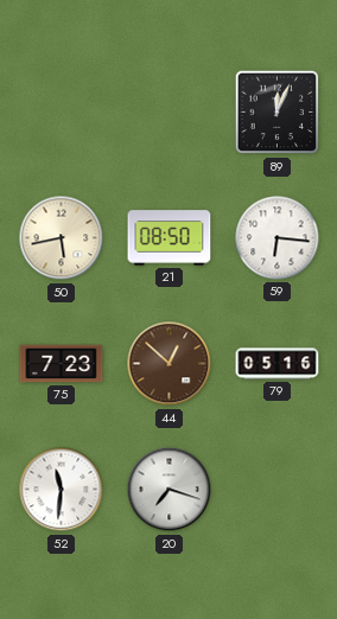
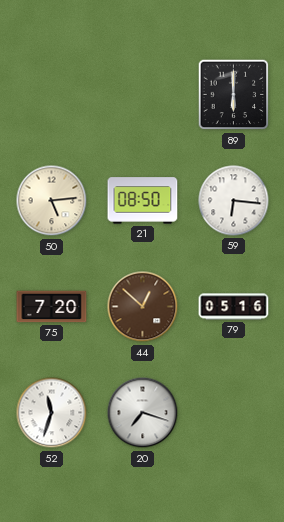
89: 12:04 -> 6:00
50: 5:43 -> 5:14
75: 7:23 -> 7:20
52: 11:31 -> 11:33
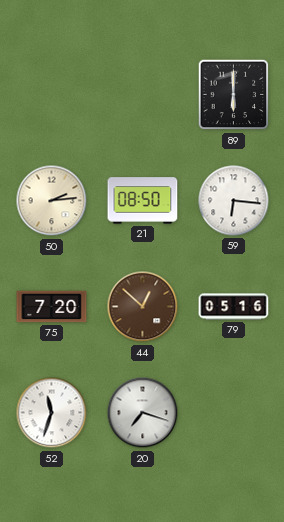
50: 5:14 -> 2:14
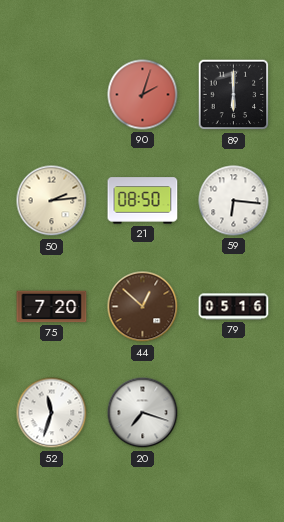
90: none -> 2:03
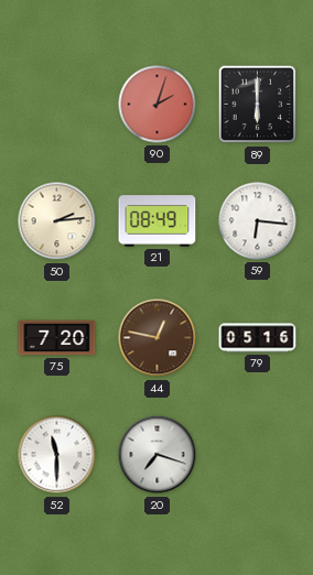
21: 08:50 -> 08:49
44: 12:52 -> 12:47
52: 11:33 -> 11:30
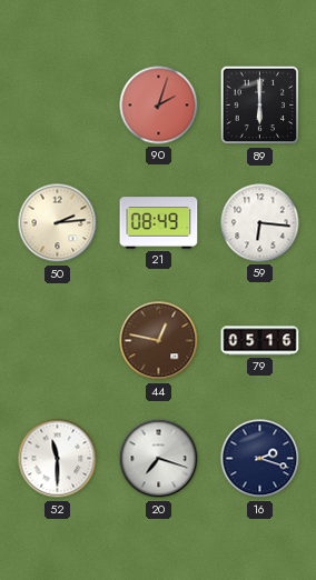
75: 7:20 -> none
16: none -> 2:18
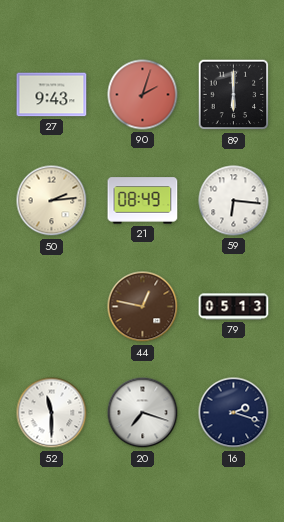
27: none -> 9:43
79: 05:16 -> 05:13
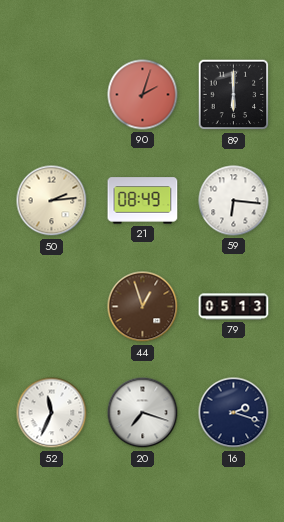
27: 9:43 -> none
44: 12:47 -> 12:57
52: 11:30 -> 11:34
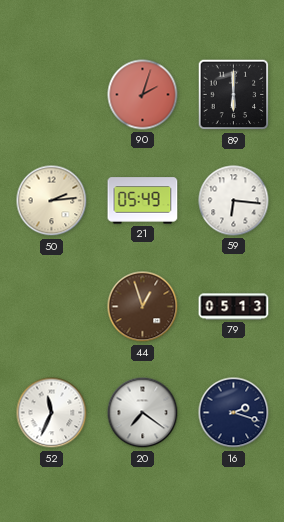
21: 08:49 -> 05:49
20: 7:18 -> 7:21
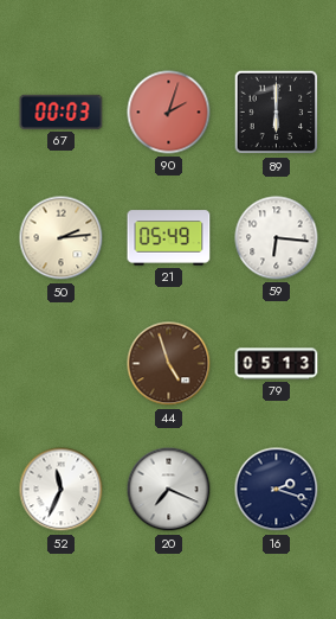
67: none -> 00:03
44: 12:57 -> 4:57
20: 7:21 -> 7:19
